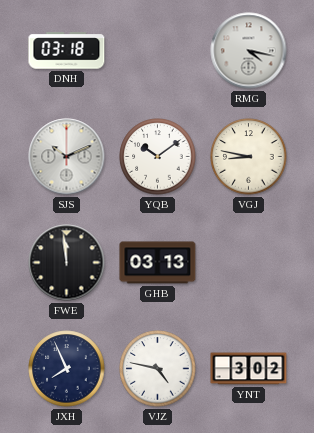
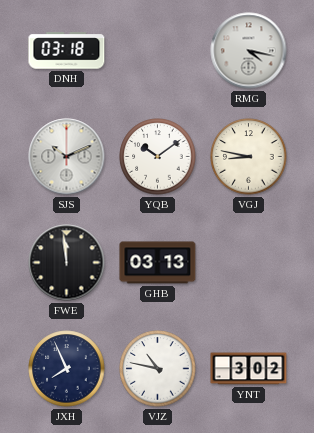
VJZ: 4:47 -> 10:47
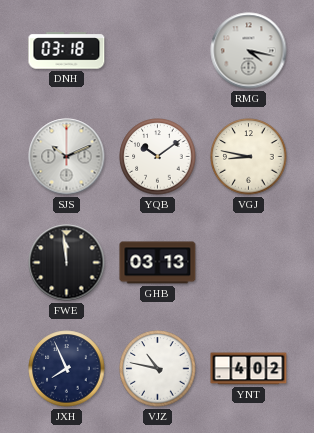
YNT: 3:02 -> 4:02
